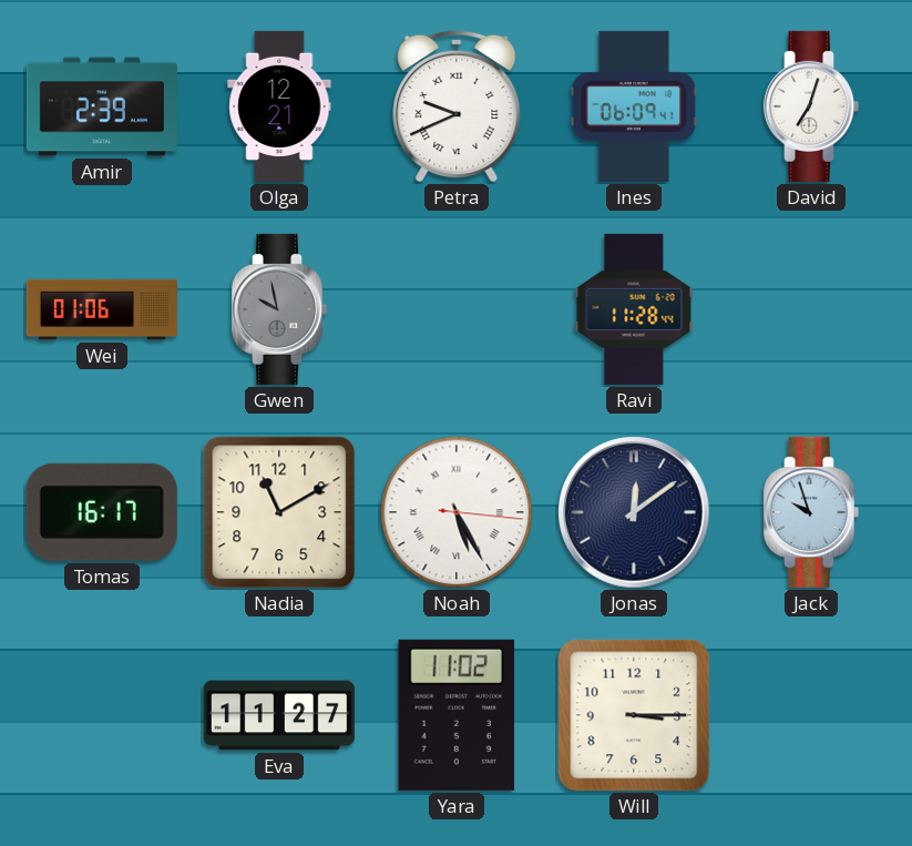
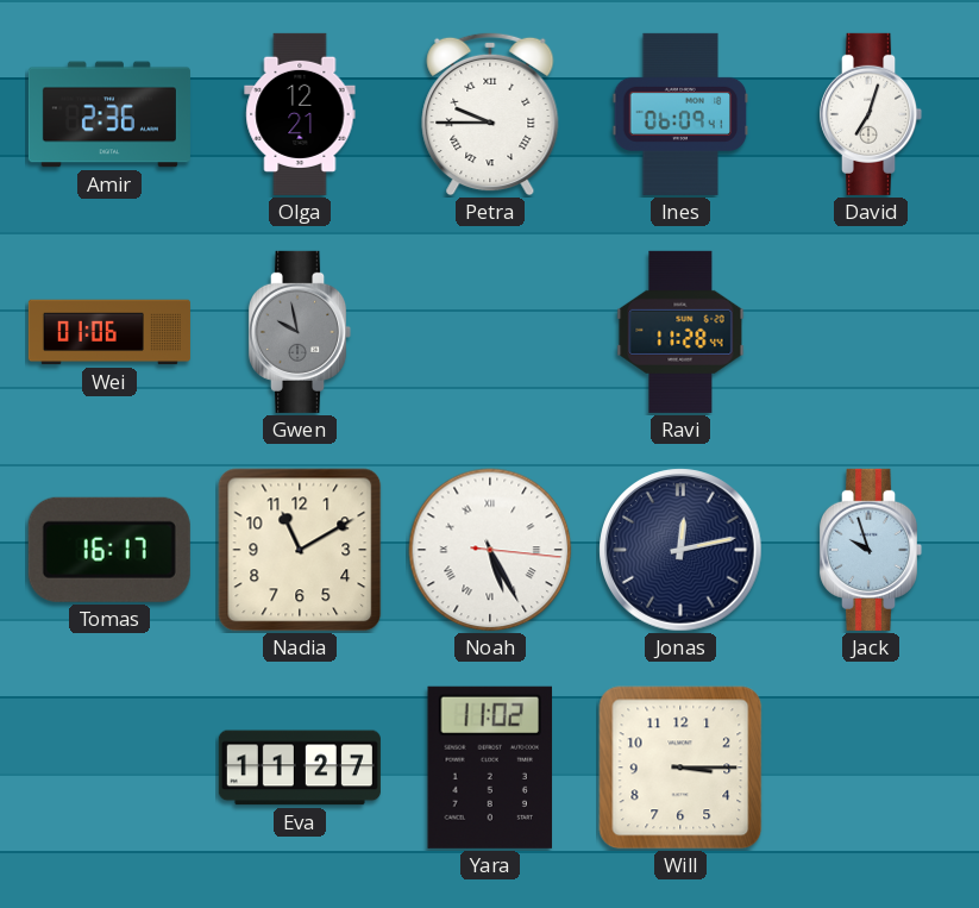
Amir: 2:39 -> 2:36
Petra: 9:41 -> 9:45
Jonas: 12:09 -> 12:13
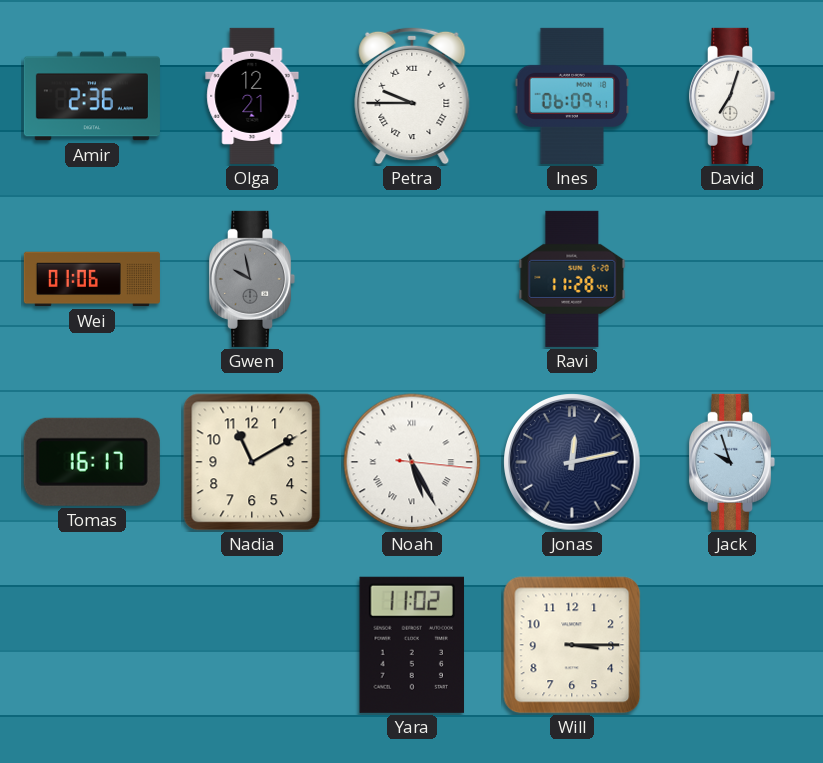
Eva: 11:27 -> none
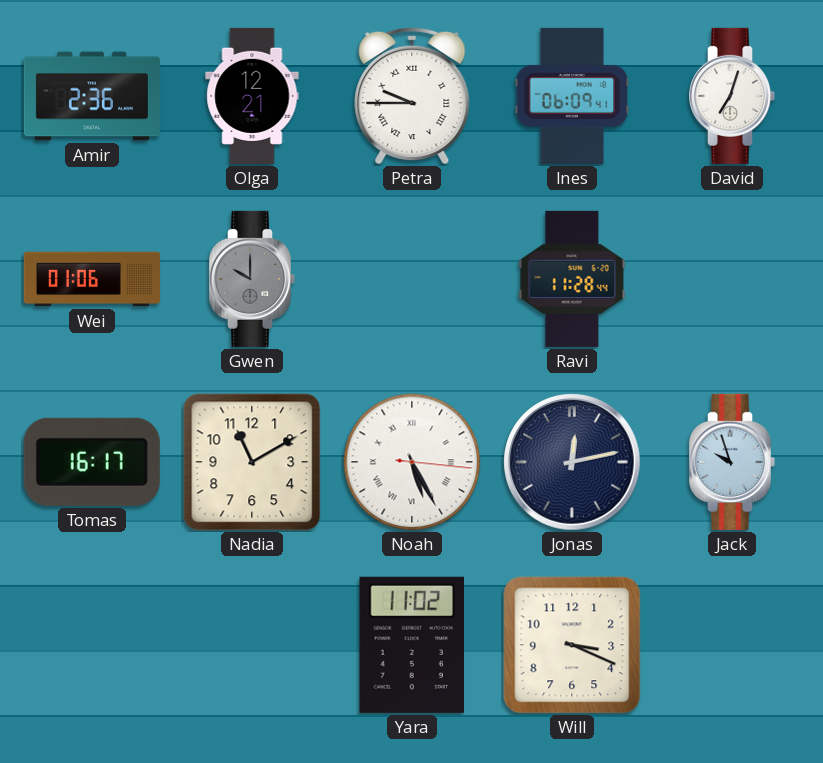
Gwen: 9:58 -> 10:00
Will: 3:15 -> 3:19
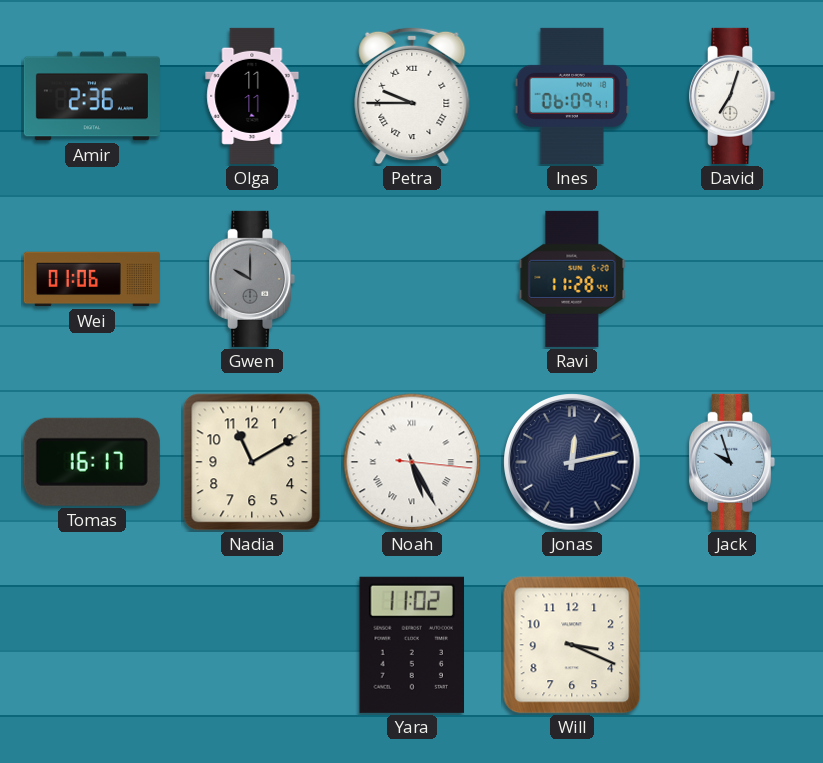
Olga: 12:21 -> 11:11
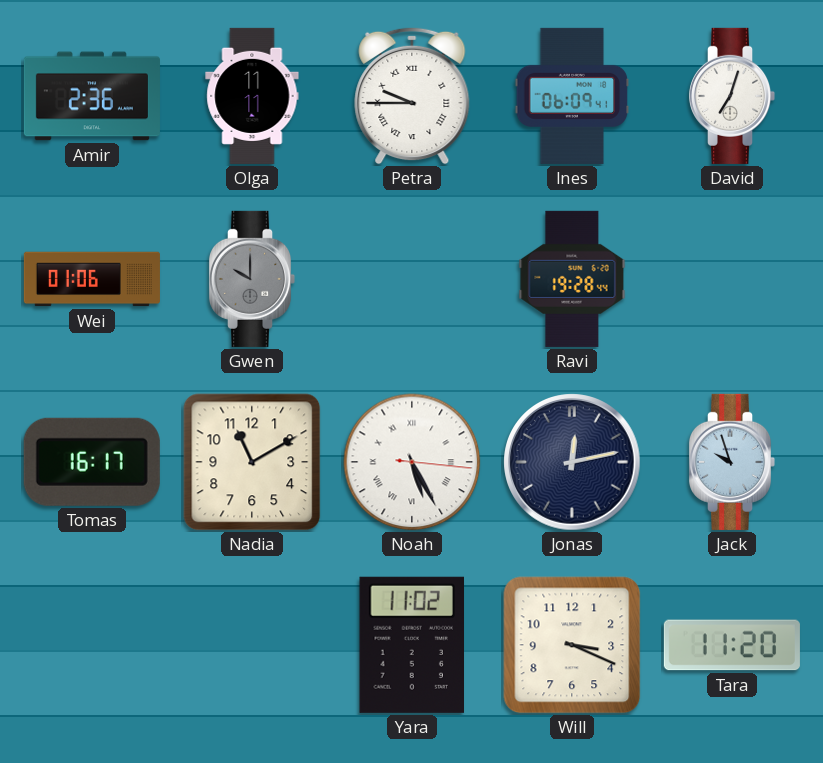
Ravi: 11:28 -> 19:28
Tara: none -> 11:20
